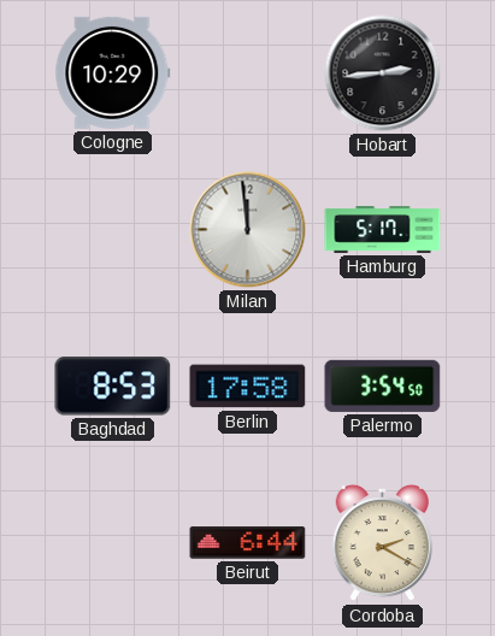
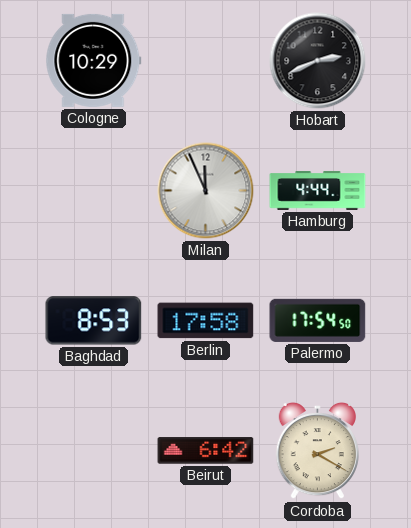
Hobart: 2:44 -> 2:41
Milan: 11:59 -> 11:56
Hamburg: 5:17 -> 4:44
Palermo: 3:54 -> 17:54
Beirut: 6:44 -> 6:42
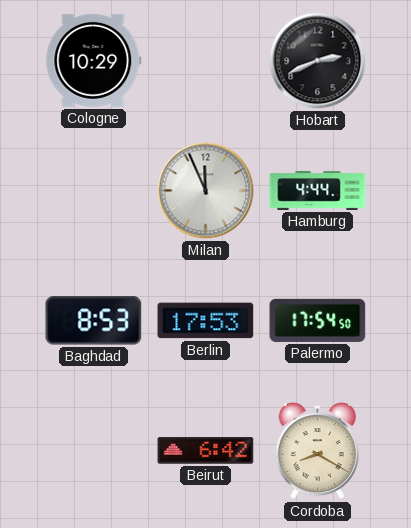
Berlin: 17:58 -> 17:53
Cordoba: 2:20 -> 8:20
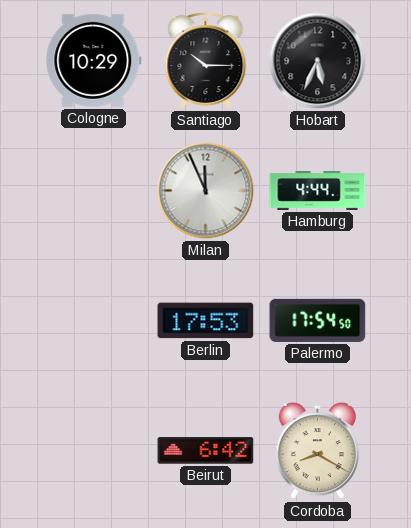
Santiago: none -> 10:15
Hobart: 2:41 -> 5:34
Baghdad: 8:53 -> none
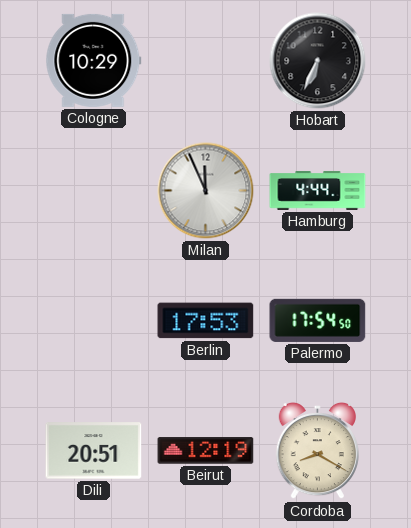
Santiago: 10:15 -> none
Hobart: 5:34 -> 6:34
Dili: none -> 20:51
Beirut: 6:42 -> 12:19
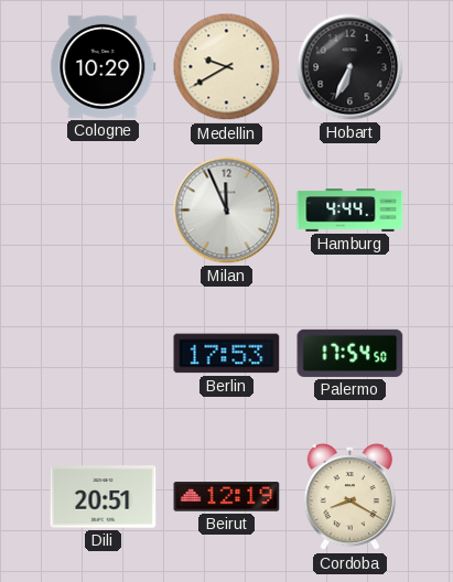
Medellin: none -> 9:40
